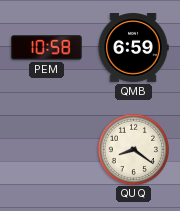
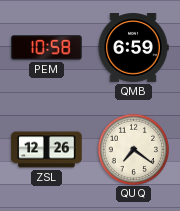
ZSL: none -> 12:26
QUQ: 8:21 -> 7:21
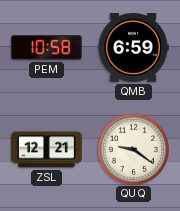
ZSL: 12:26 -> 12:21
QUQ: 7:21 -> 9:21
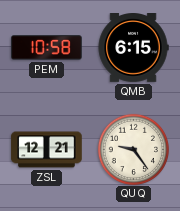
QMB: 6:59 -> 6:15
QUQ: 9:21 -> 9:24
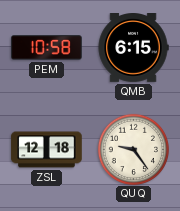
ZSL: 12:21 -> 12:18
